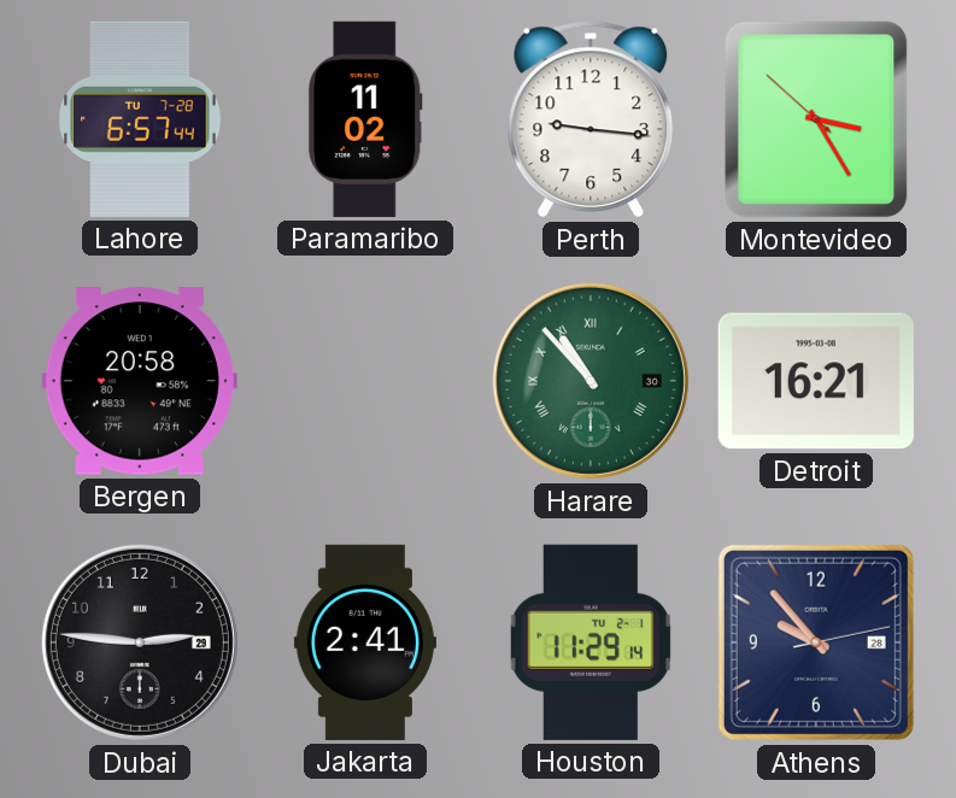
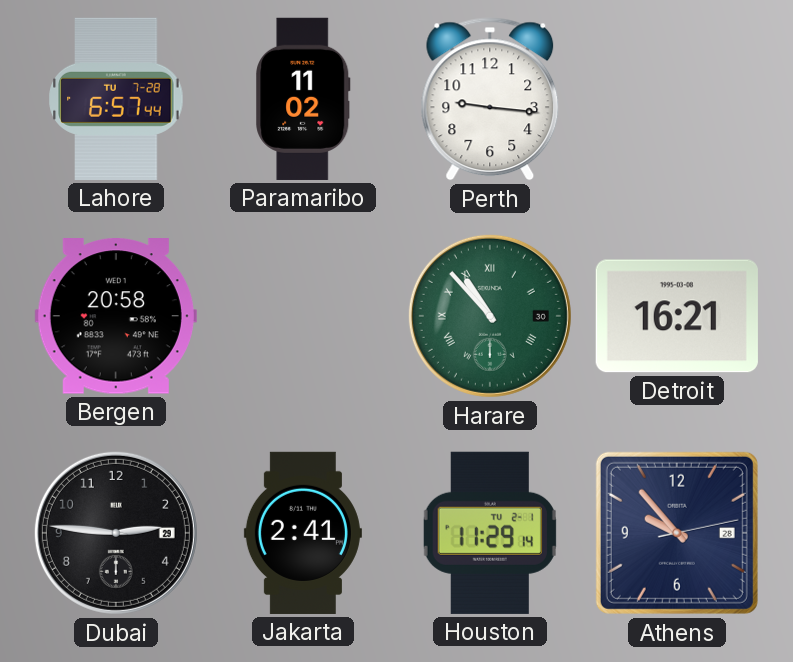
Montevideo: 3:24 -> none
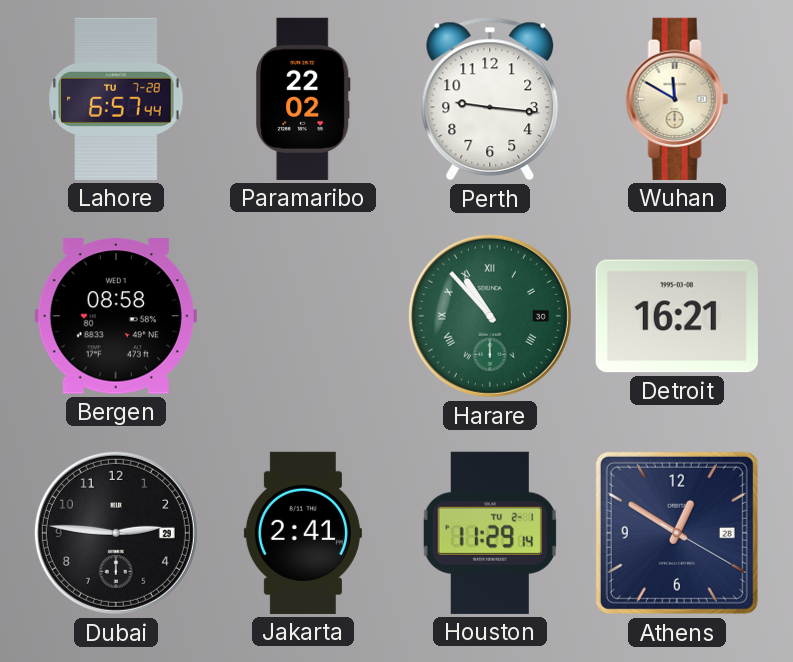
Paramaribo: 11:02 -> 22:02
Wuhan: none -> 11:50
Bergen: 20:58 -> 08:58
Athens: 9:53 -> 12:50
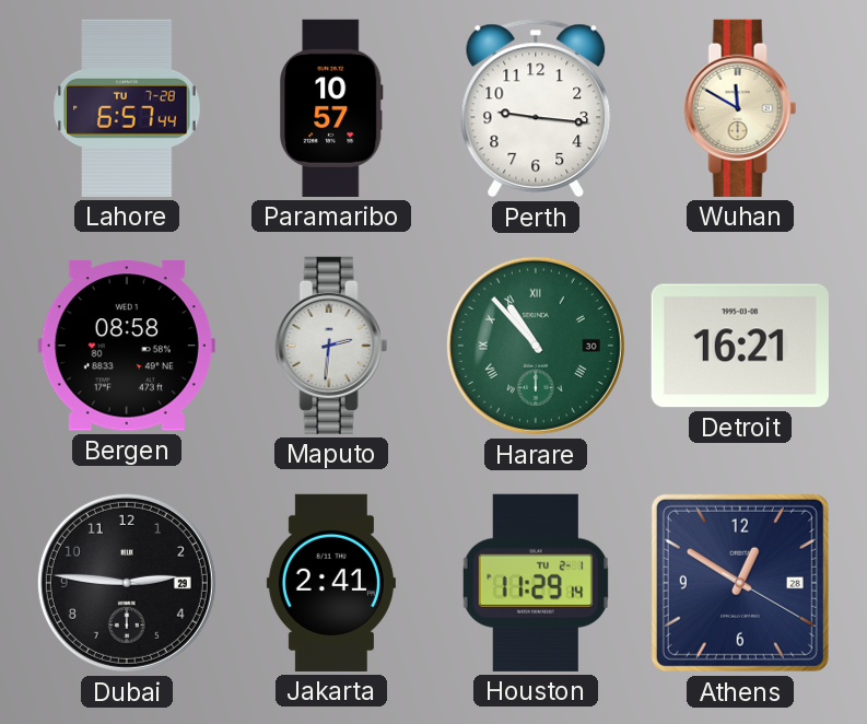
Paramaribo: 22:02 -> 10:57
Maputo: none -> 2:31
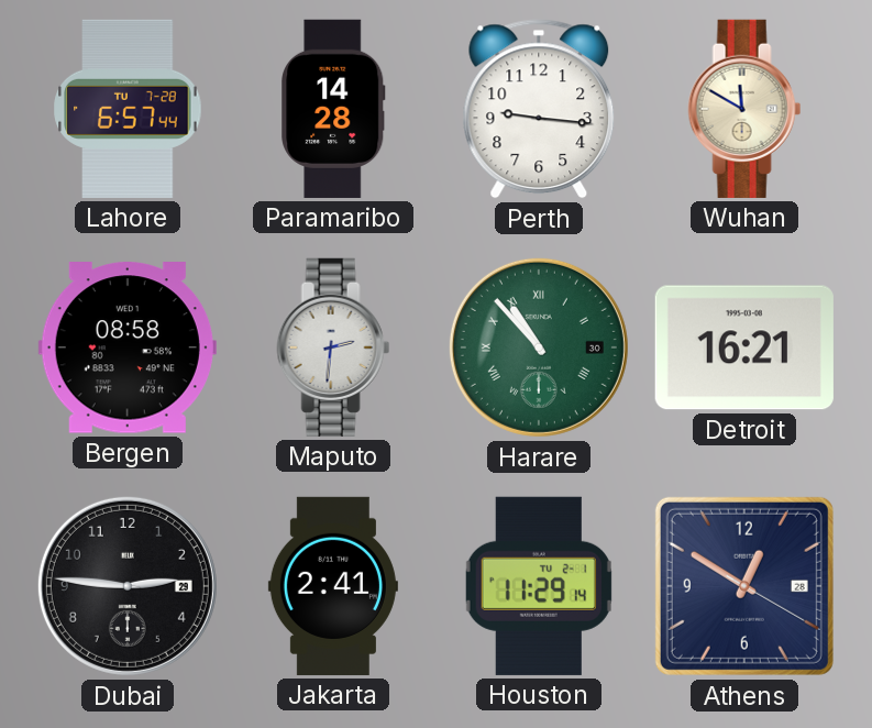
Paramaribo: 10:57 -> 14:28
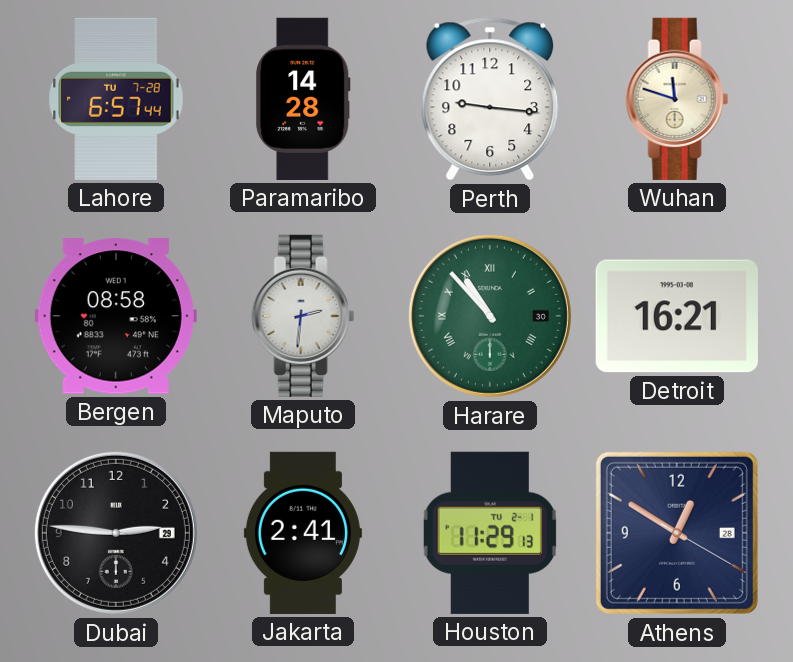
Wuhan: 11:50 -> 11:48
Houston: 11:29:14 -> 11:29:13
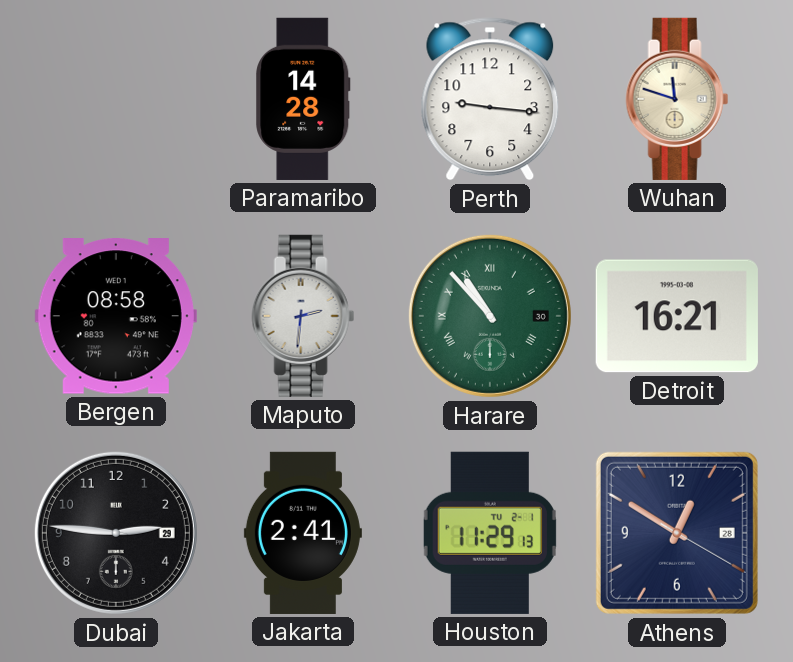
Lahore: 6:57 -> none
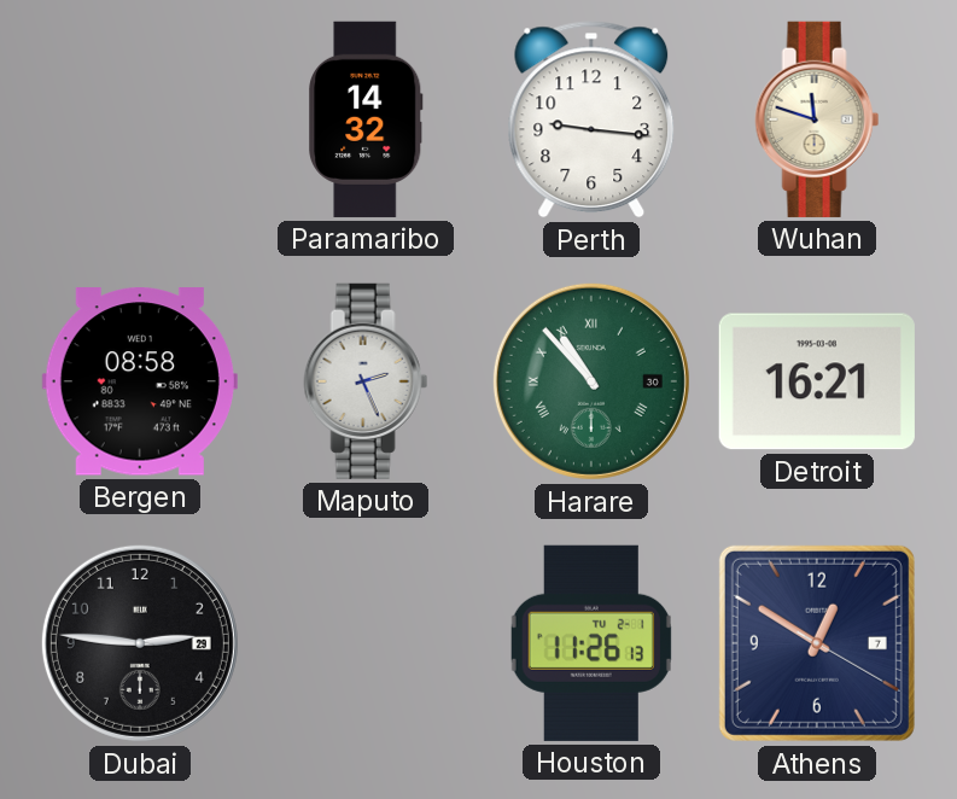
Paramaribo: 14:28 -> 14:32
Maputo: 2:31 -> 2:26
Jakarta: 2:41 -> none
Houston: 11:29 -> 11:26
Athens date: 28 -> 7
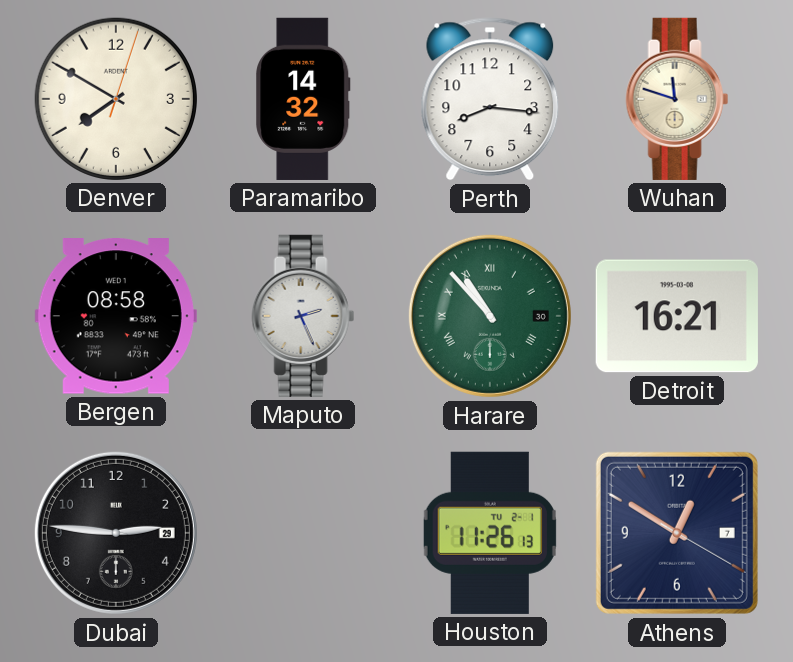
Denver: none -> 7:50
Perth: 9:16 -> 8:16
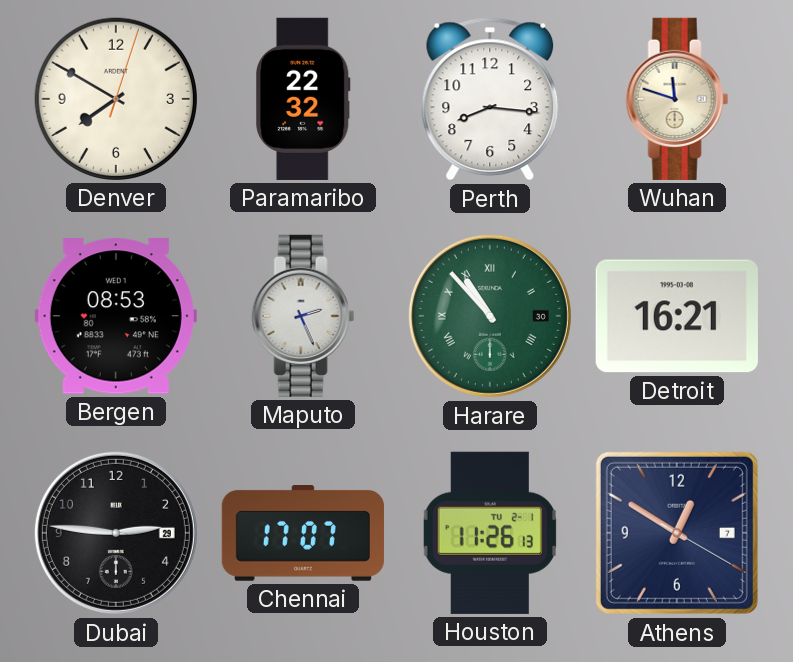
Paramaribo: 14:32 -> 22:32
Bergen: 08:58 -> 08:53
Chennai: none -> 17:07
